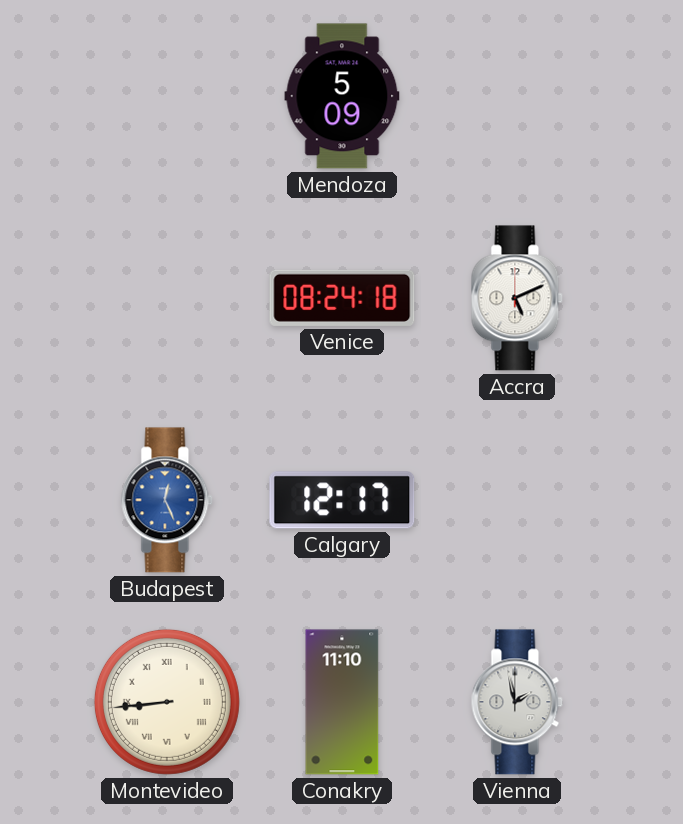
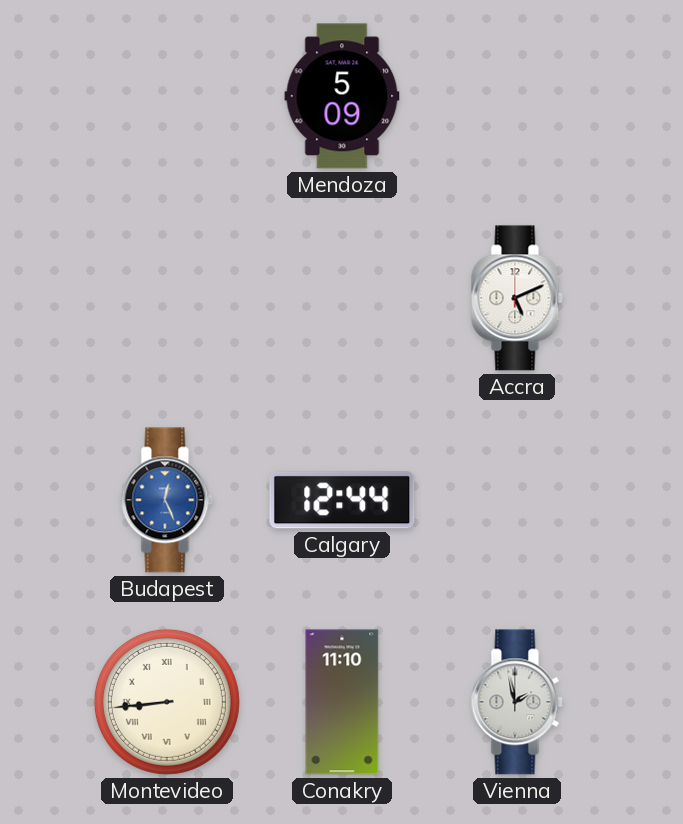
Venice: 08:24 -> none
Calgary: 12:17 -> 12:44
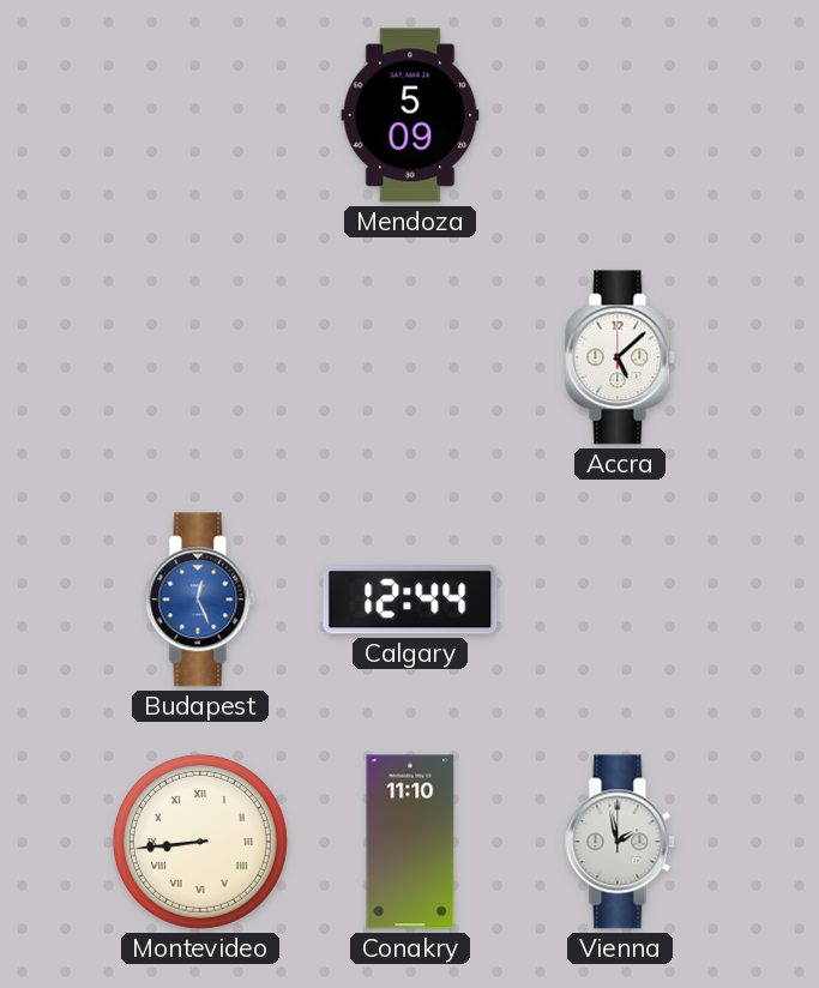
Accra: 5:11 -> 5:08
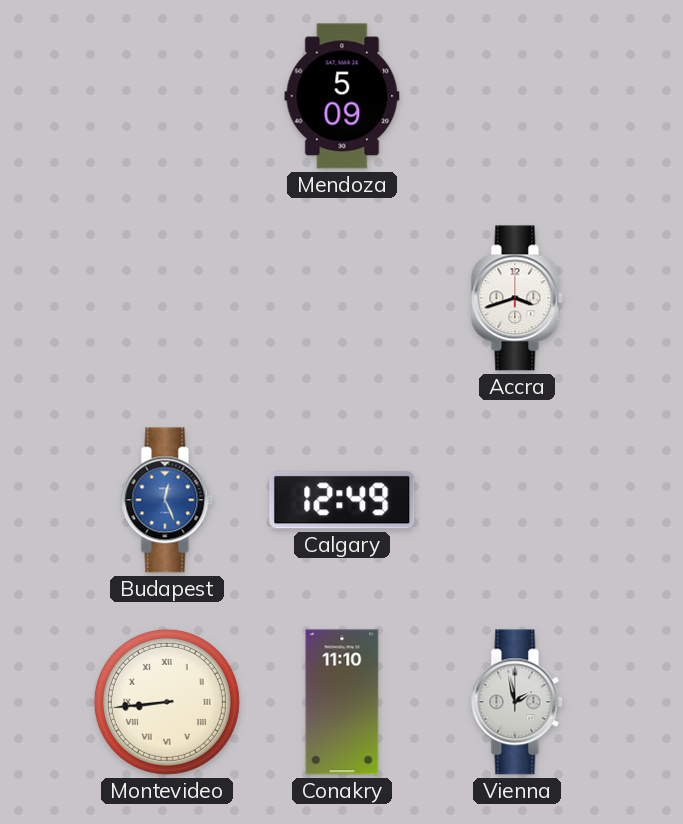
Accra: 5:08 -> 3:42
Calgary: 12:44 -> 12:49
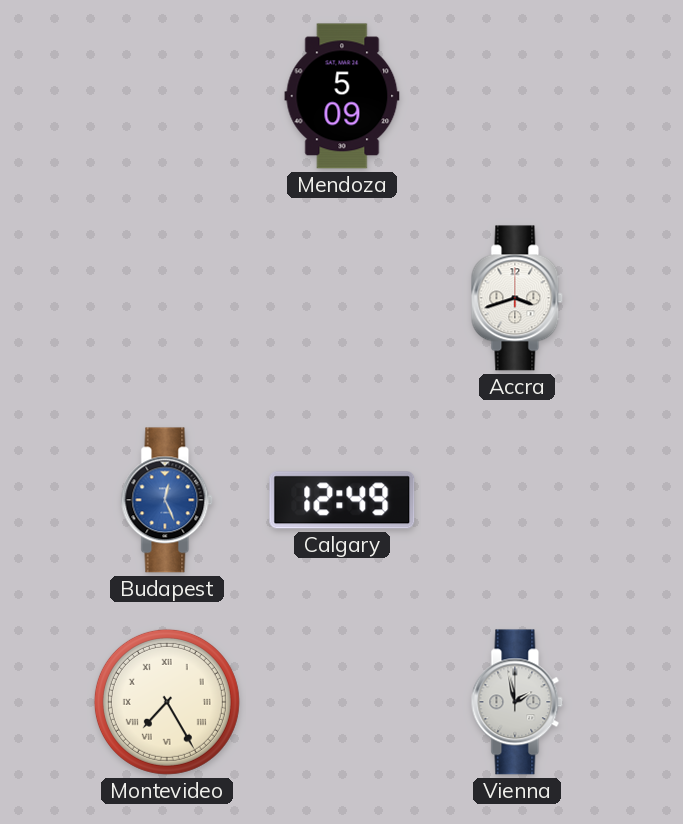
Montevideo: 8:44 -> 7:25
Conakry: 11:10 -> none
